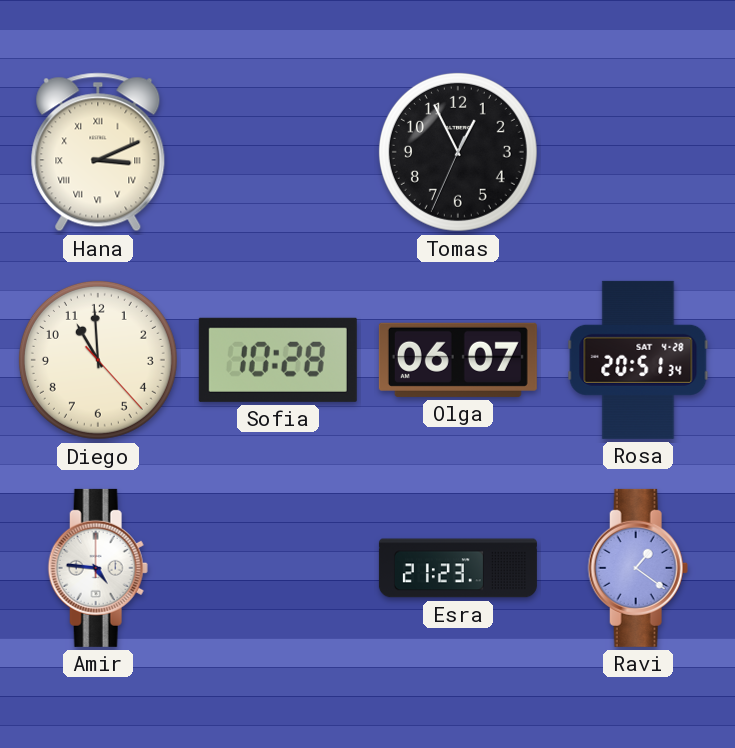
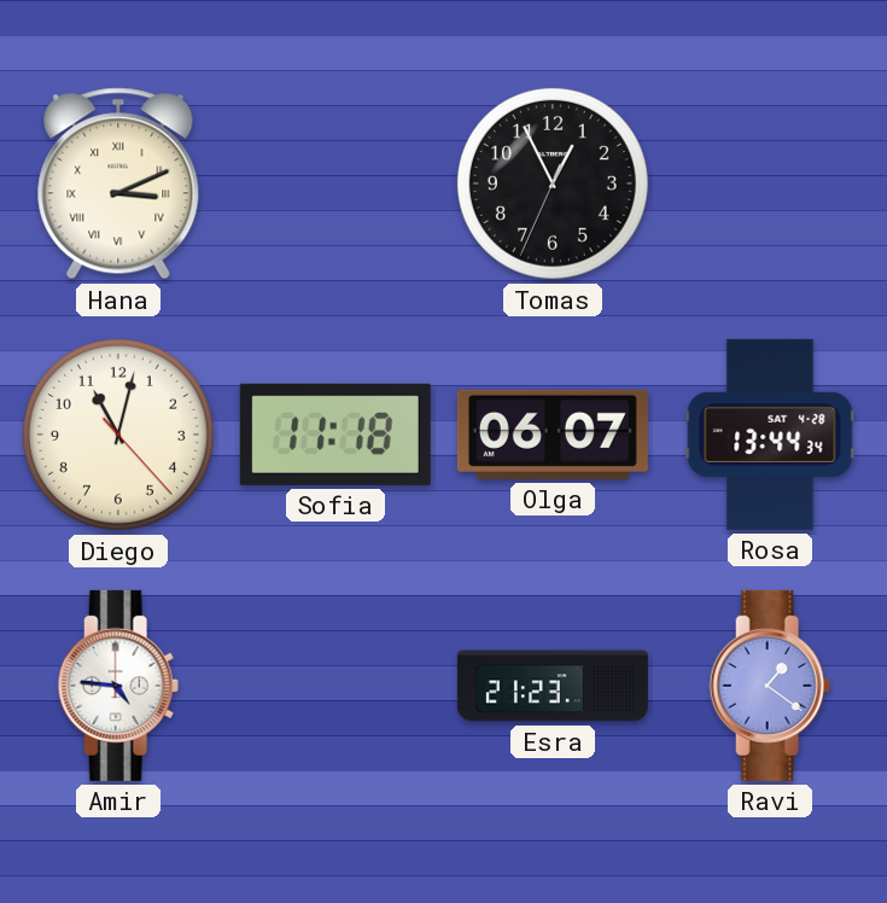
Diego: 10:59 -> 11:02
Sofia: 10:28 -> 11:18
Rosa: 20:51 -> 13:44
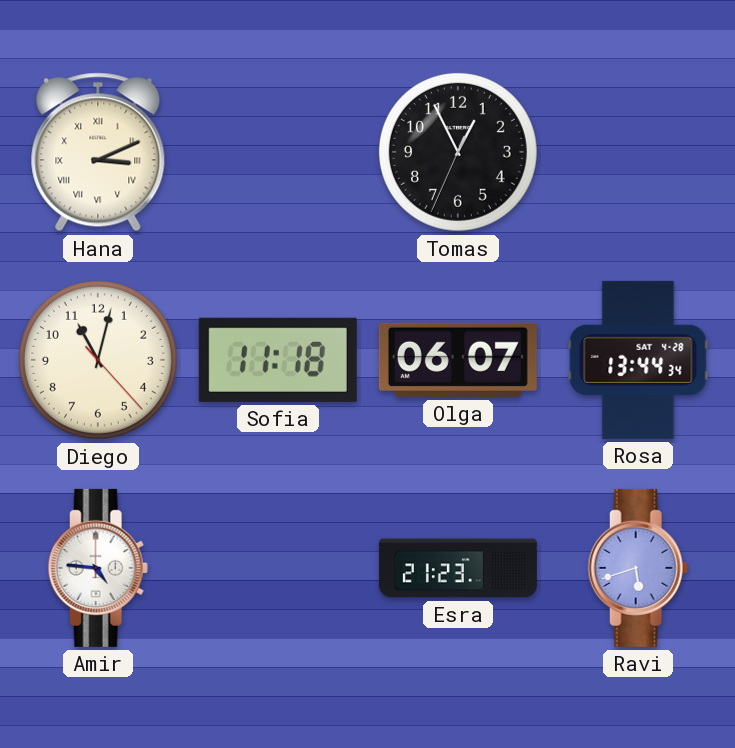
Ravi: 1:21 -> 5:42
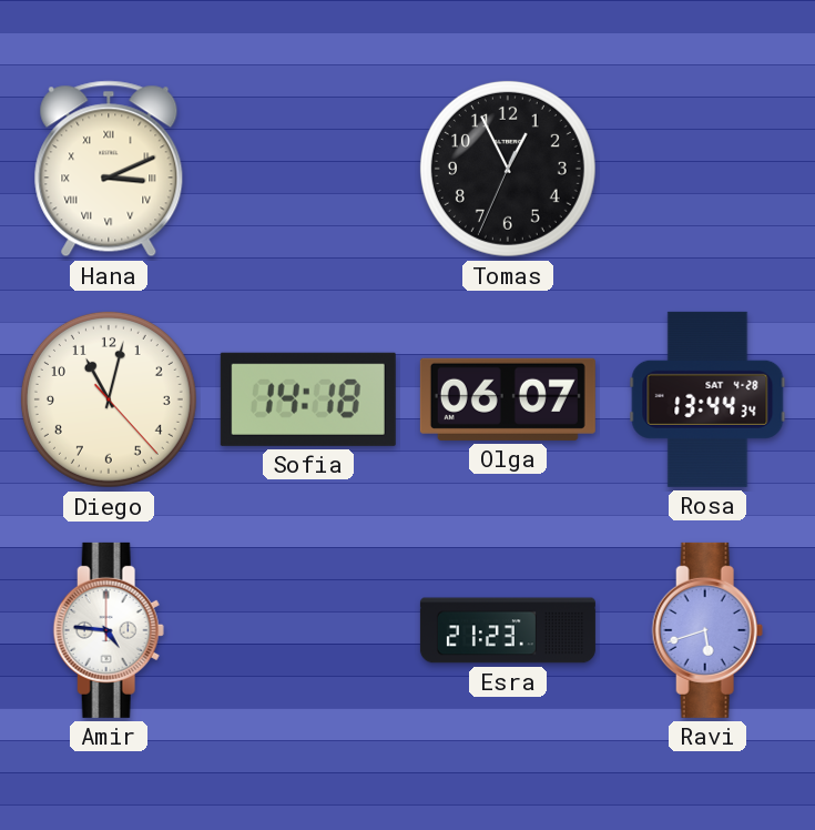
Sofia: 11:18 -> 14:18
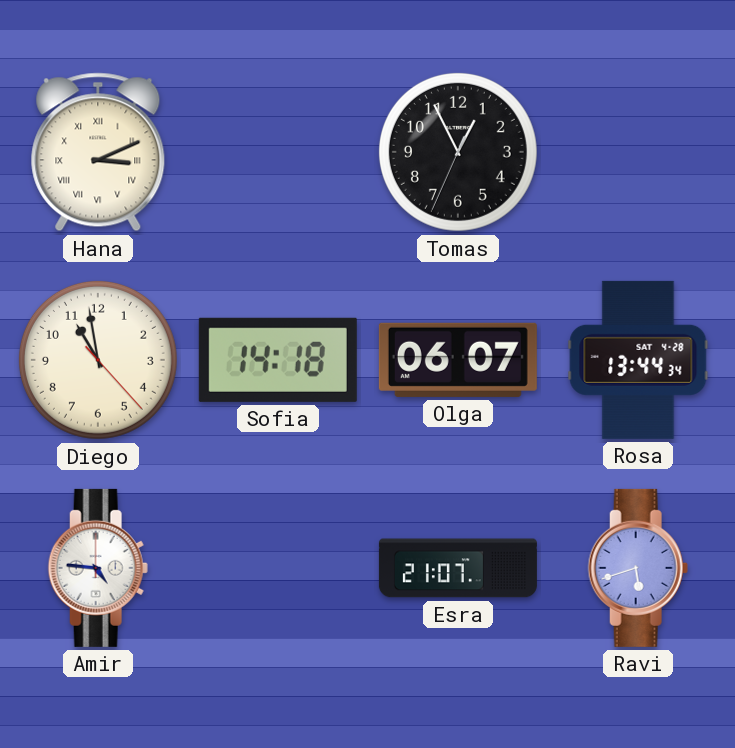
Diego: 11:02 -> 10:58
Esra: 21:23 -> 21:07
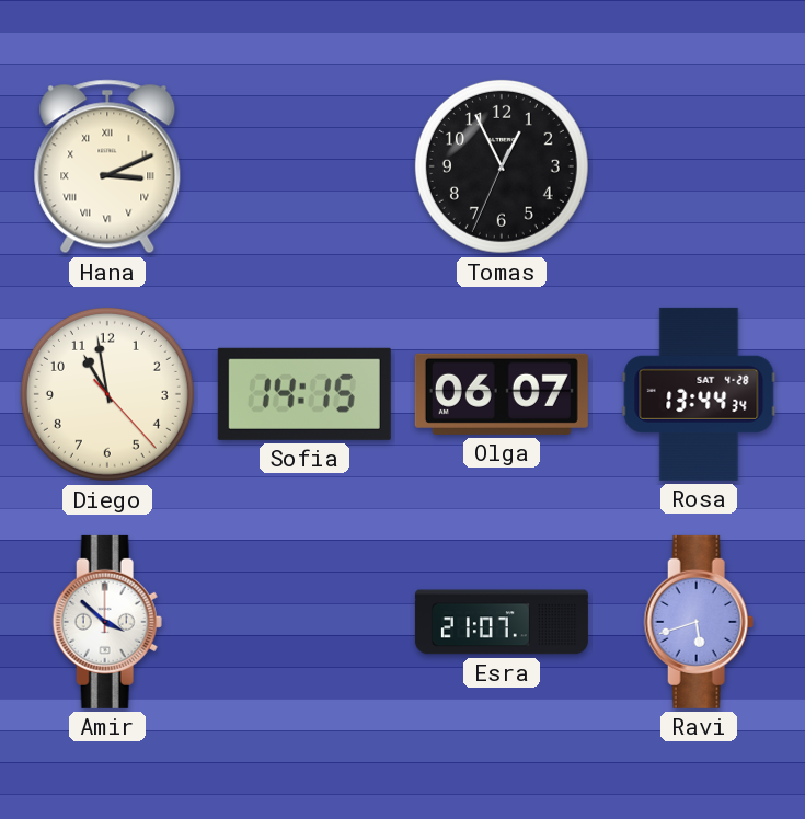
Sofia: 14:18 -> 14:15
Amir: 4:46 -> 3:52
